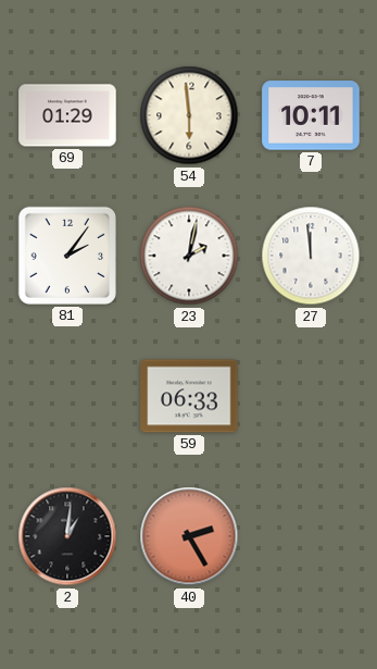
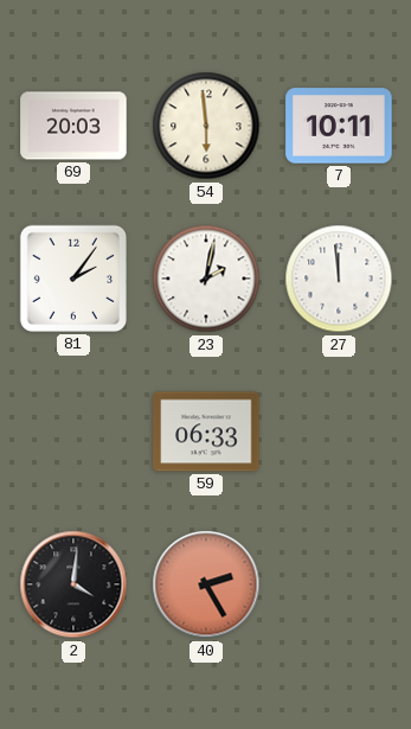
69: 01:29 -> 20:03
2: 1:01 -> 4:01
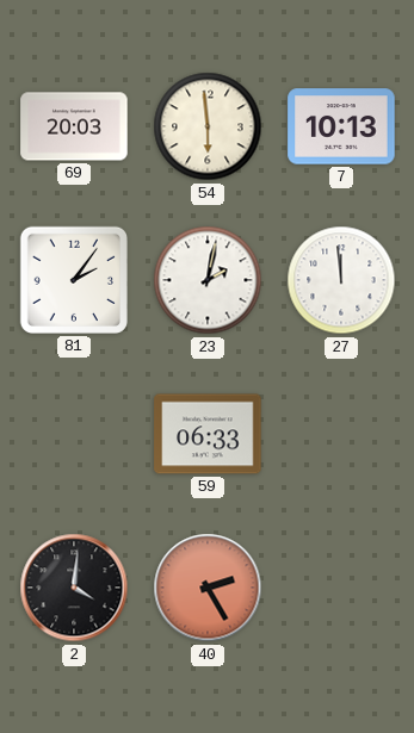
7: 10:11 -> 10:13
